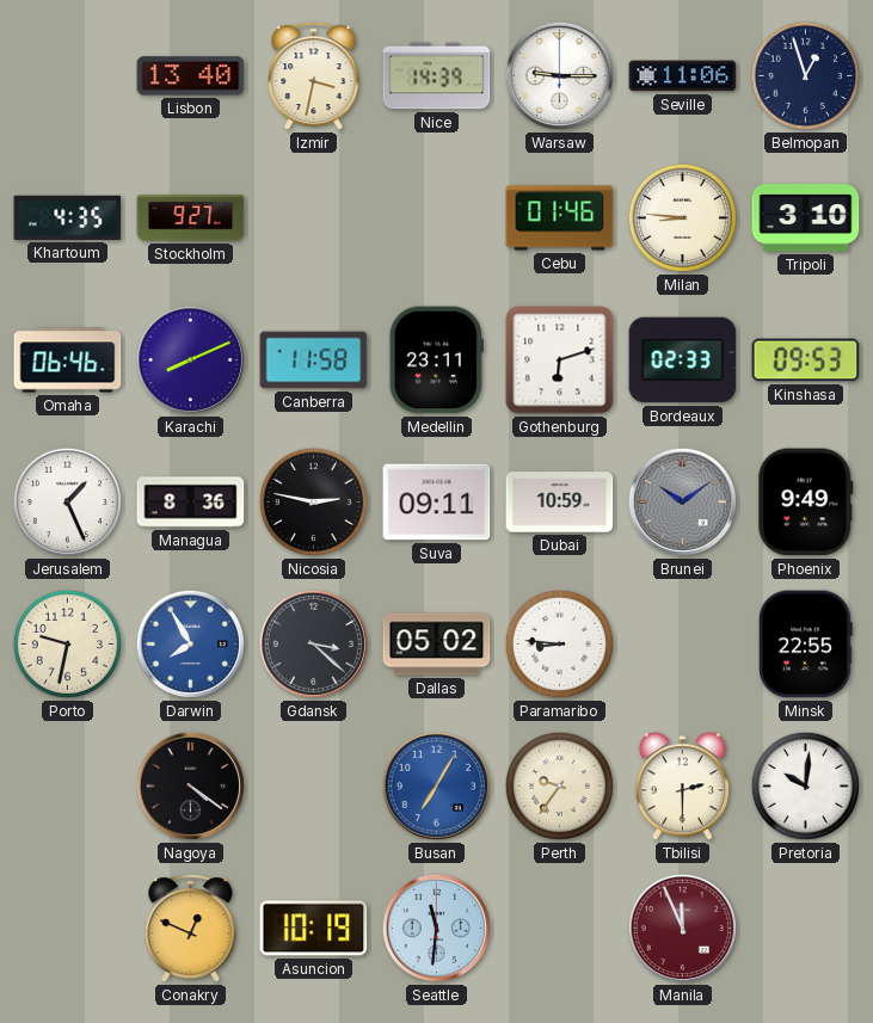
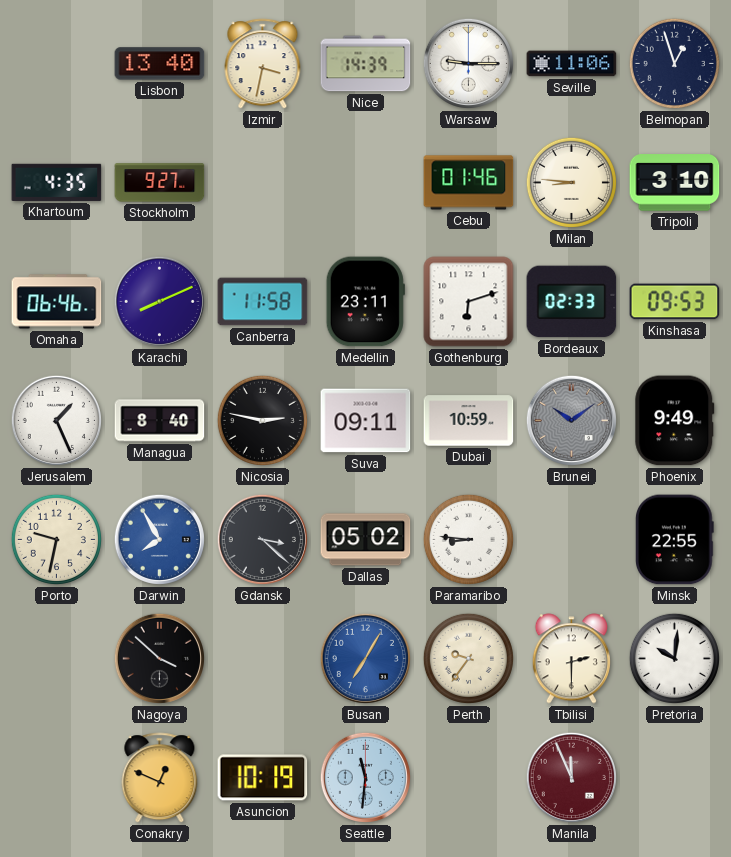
Managua: 8:36 -> 8:40
Nagoya: 4:21 -> 3:52
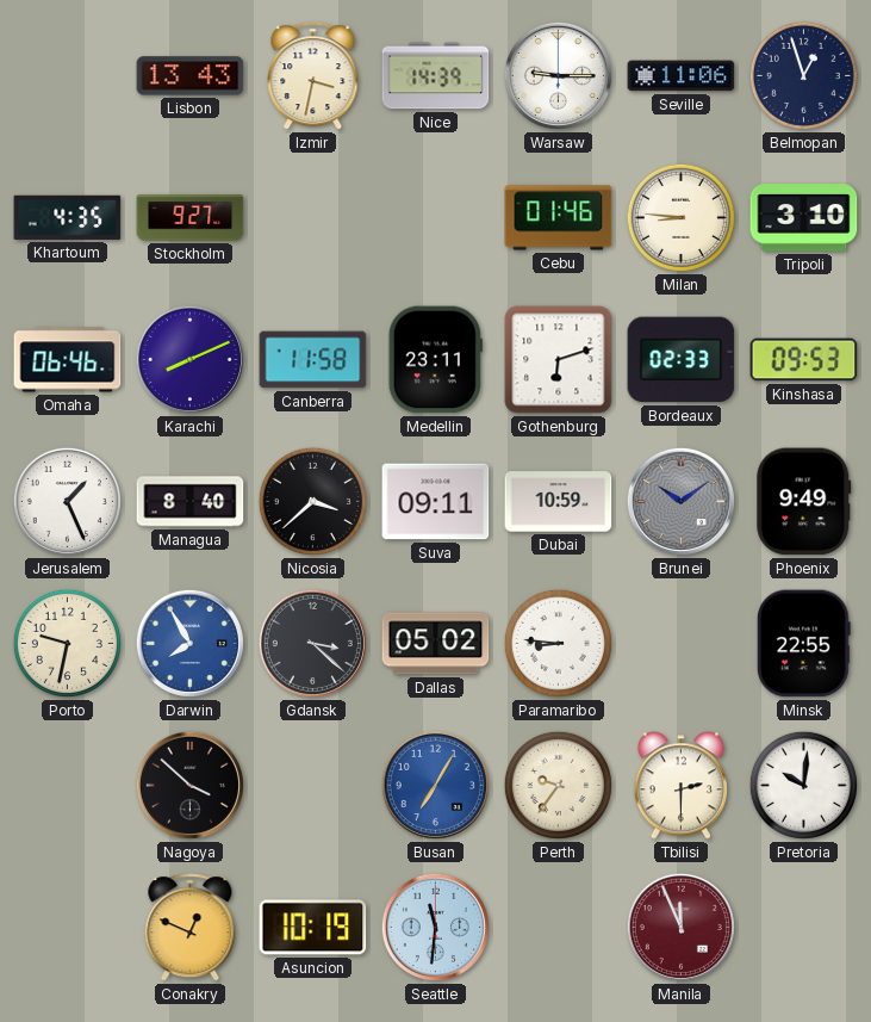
Lisbon: 13:40 -> 13:43
Nicosia: 2:47 -> 3:38
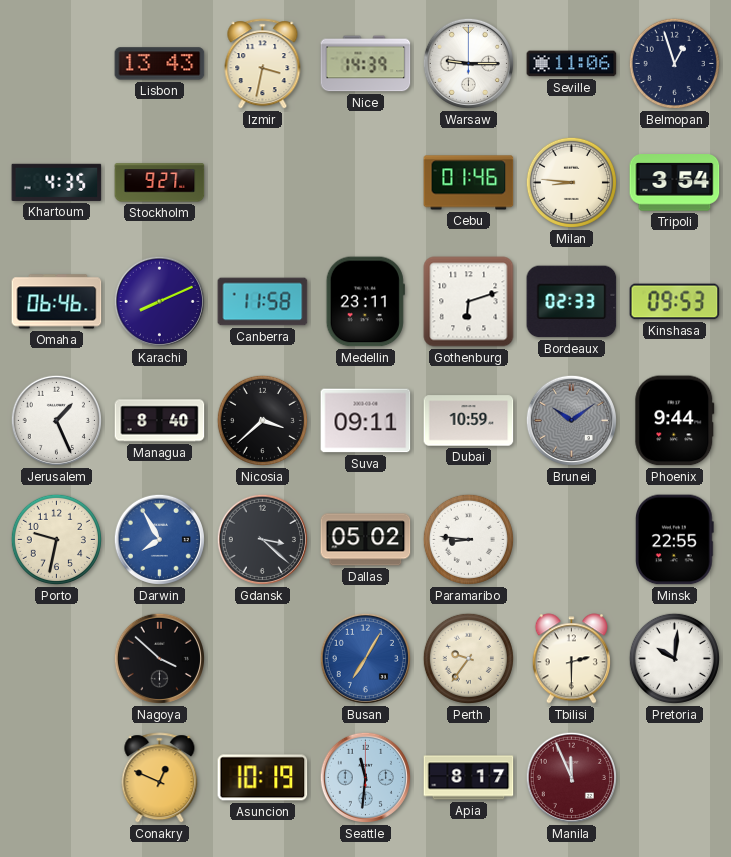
Tripoli: 3:10 -> 3:54
Phoenix: 9:49 -> 9:44
Apia: none -> 8:17
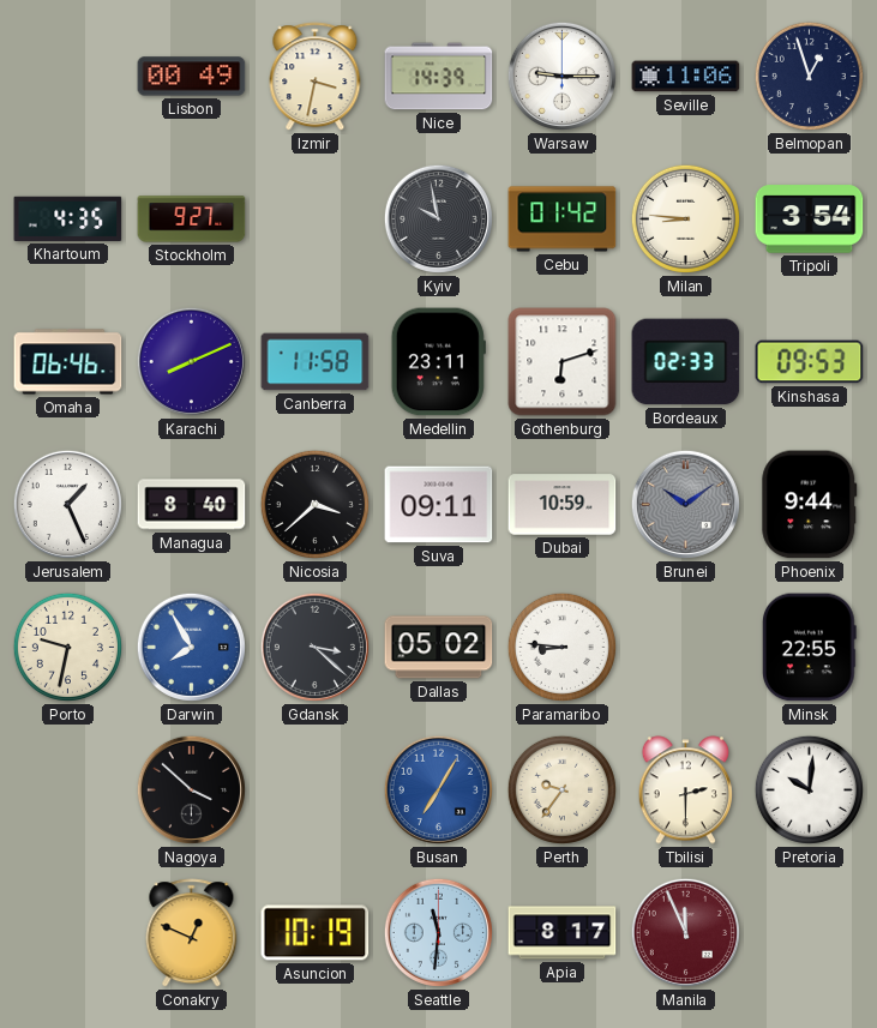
Lisbon: 13:43 -> 00:49
Kyiv: none -> 9:58
Cebu: 01:46 -> 01:42
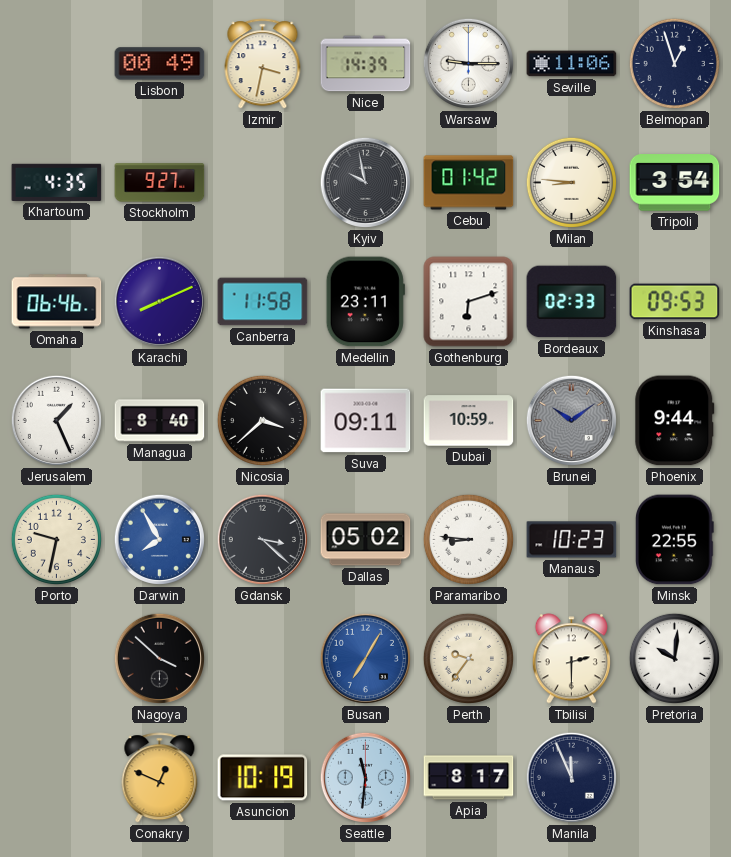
Manaus: none -> 10:23
Manila dial: burgundy -> navy
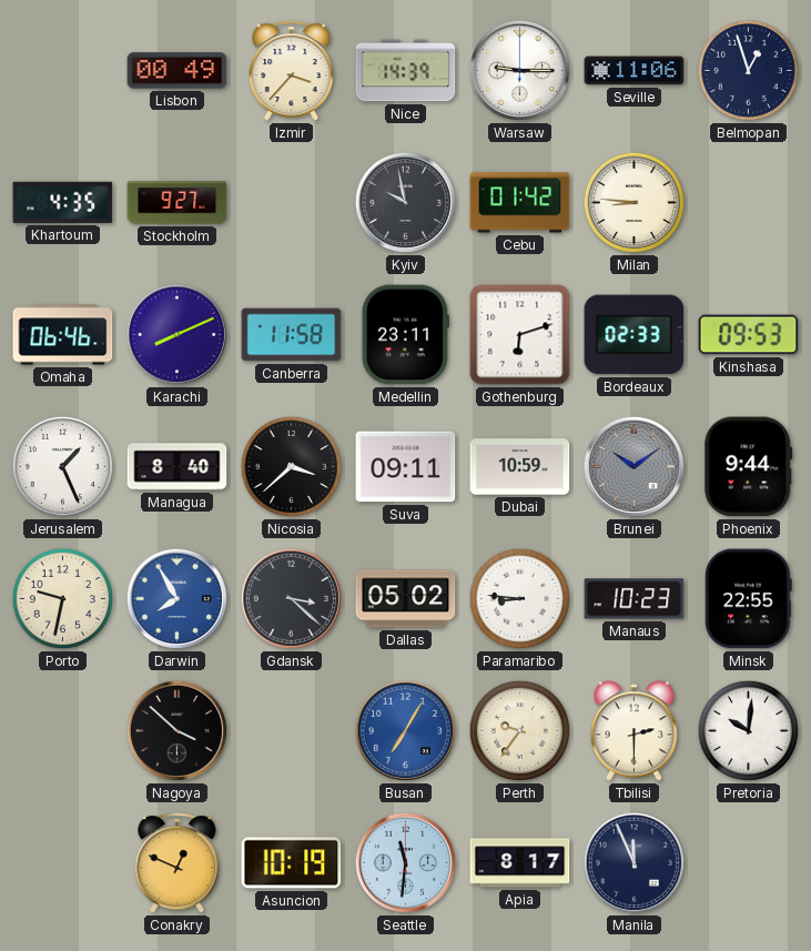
Izmir: 3:32 -> 3:37
Tripoli: 3:54 -> none
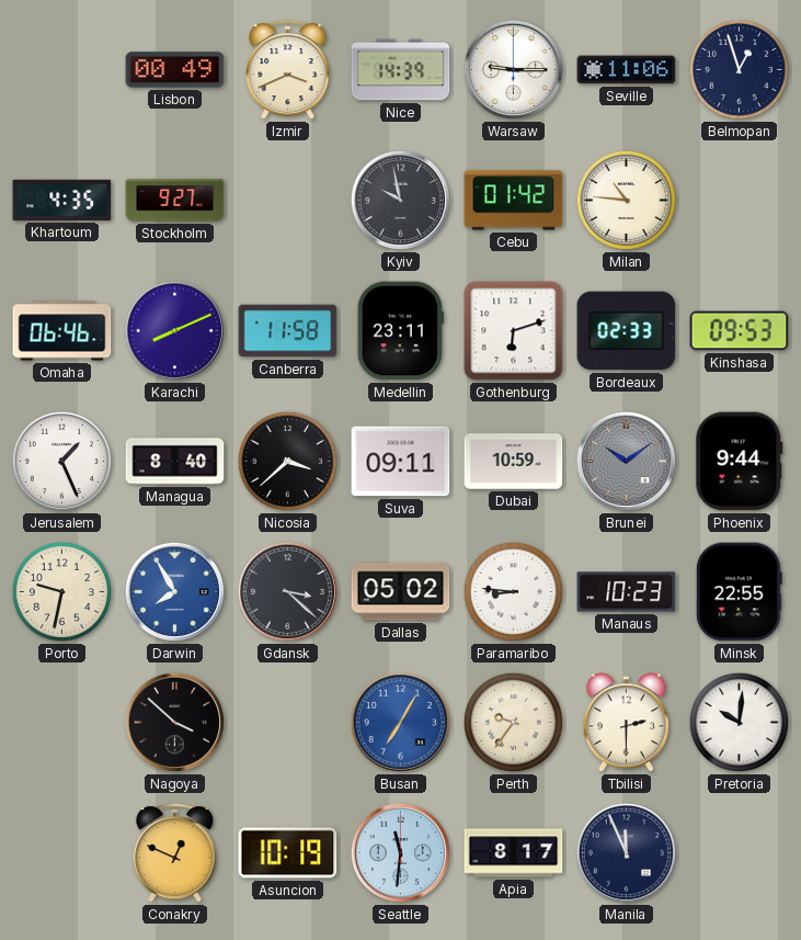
Izmir: 3:37 -> 3:41
Milan: 8:46 -> 10:46
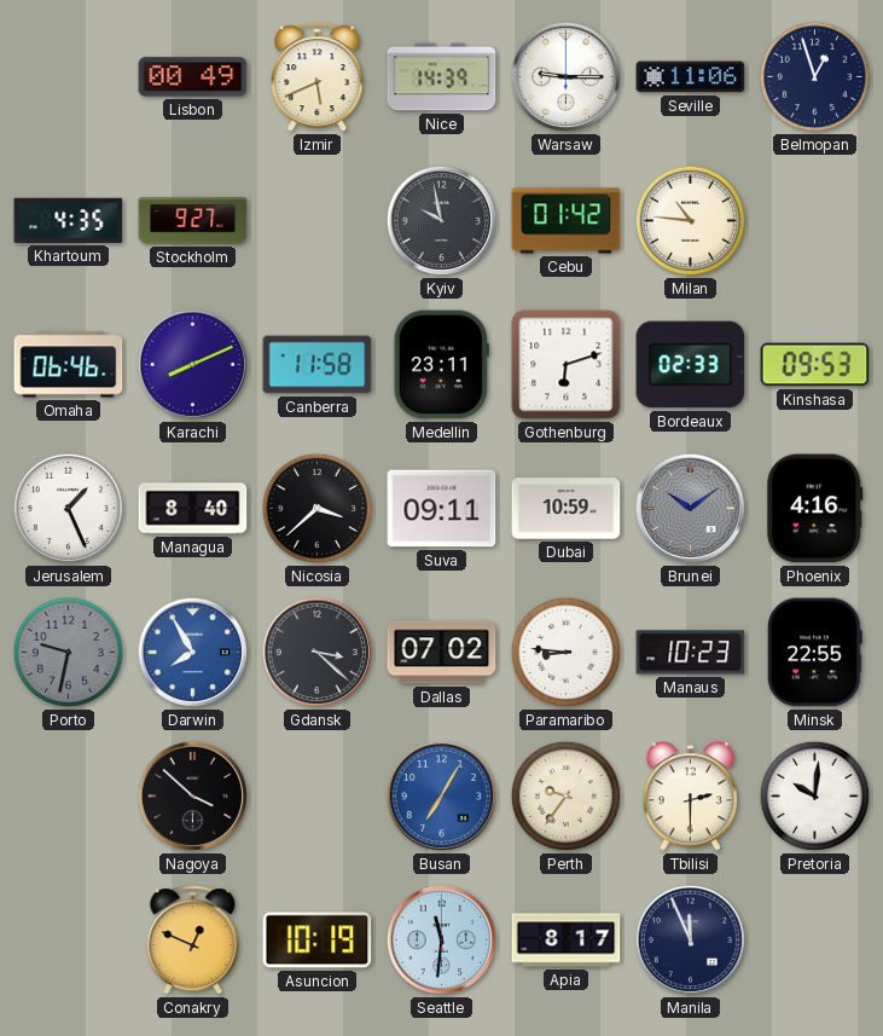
Izmir: 3:41 -> 5:41
Phoenix: 9:44 -> 4:16
Porto dial: cream -> grey
Dallas: 05:02 -> 07:02
